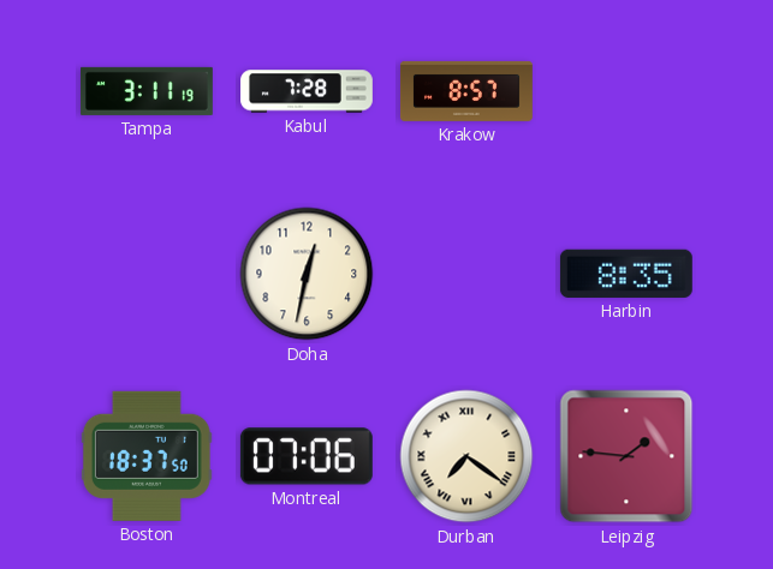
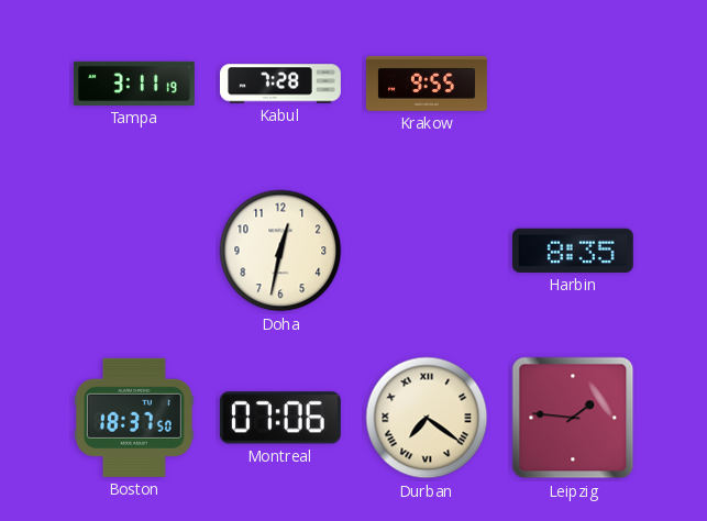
Krakow: 8:57 -> 9:55
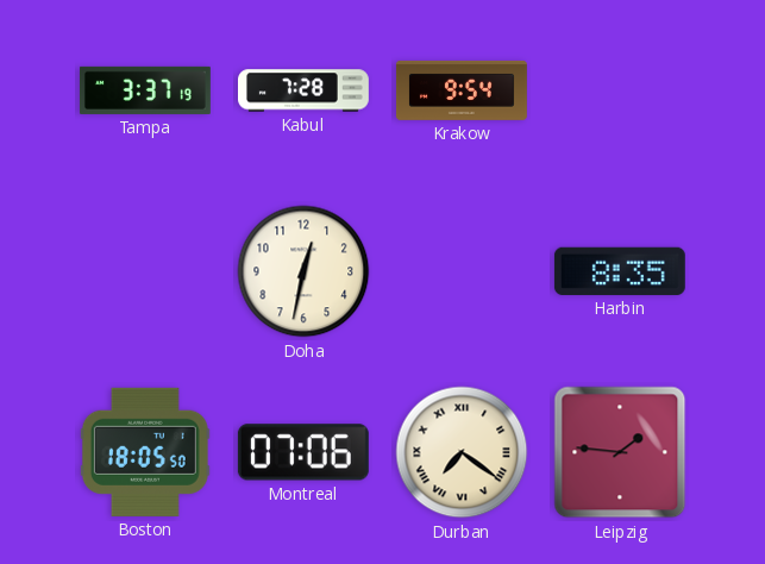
Tampa: 3:11 -> 3:37
Krakow: 9:55 -> 9:54
Boston: 18:37 -> 18:05
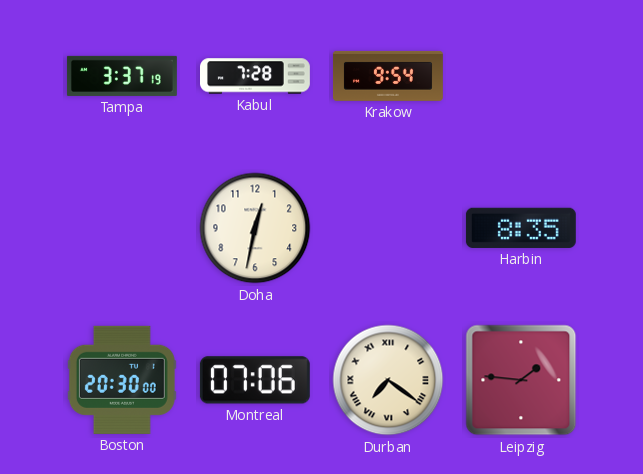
Boston: 18:05 -> 20:30
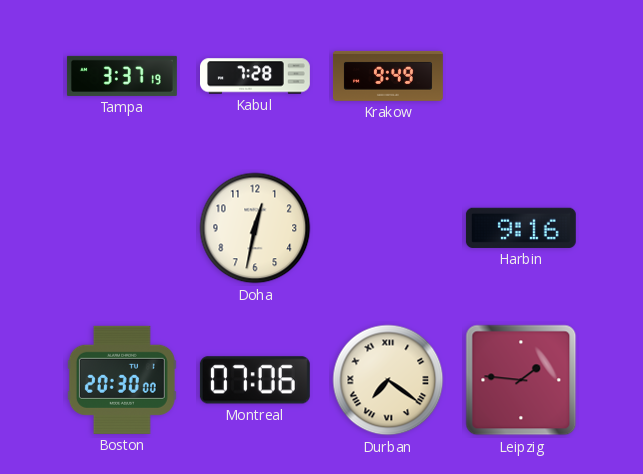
Krakow: 9:54 -> 9:49
Harbin: 8:35 -> 9:16
